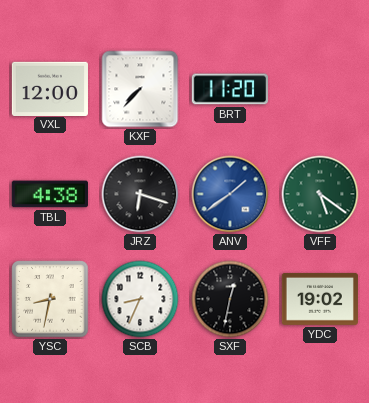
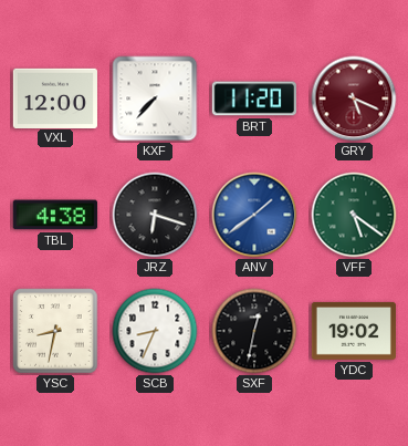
GRY: none -> 5:19
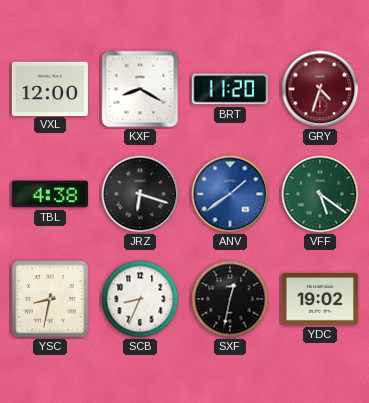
KXF: 7:37 -> 8:20
GRY: 5:19 -> 4:33
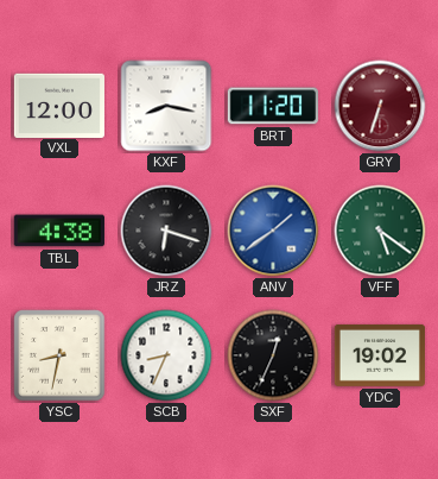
KXF: 8:20 -> 8:17
GRY: 4:33 -> 6:33
SXF: 12:32 -> 12:34
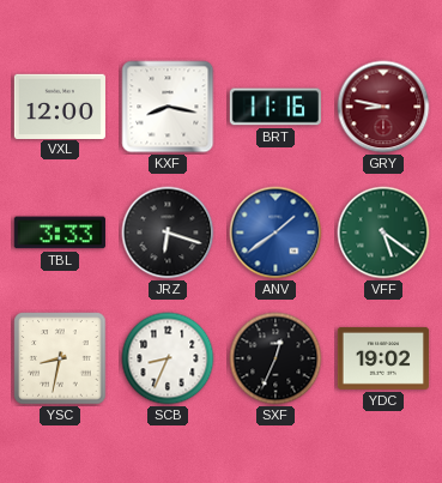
BRT: 11:20 -> 11:16
GRY: 6:33 -> 8:47
TBL: 4:38 -> 3:33
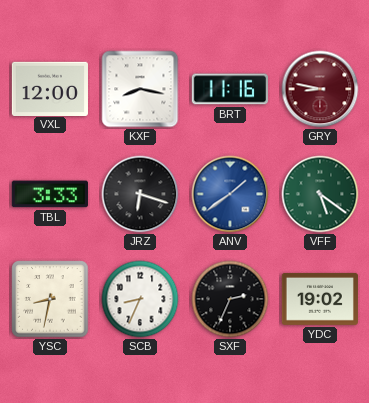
SXF: 12:34 -> 2:34
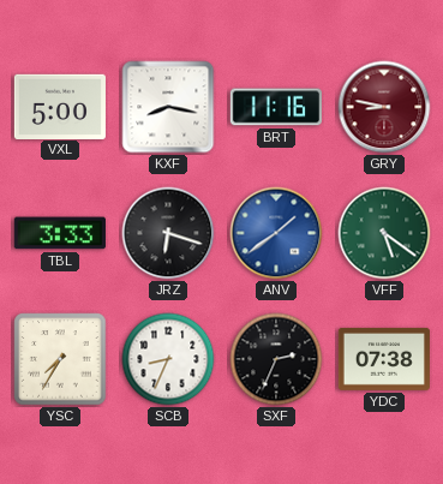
VXL: 12:00 -> 5:00
YSC: 8:32 -> 7:35
YDC: 19:02 -> 07:38
